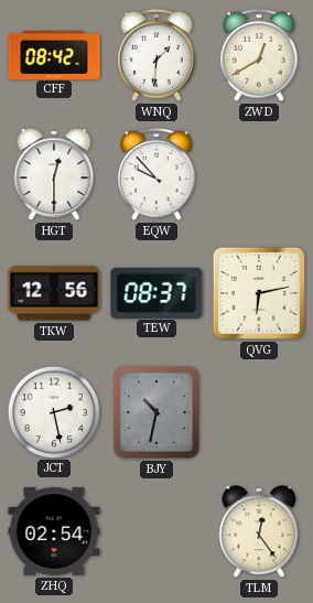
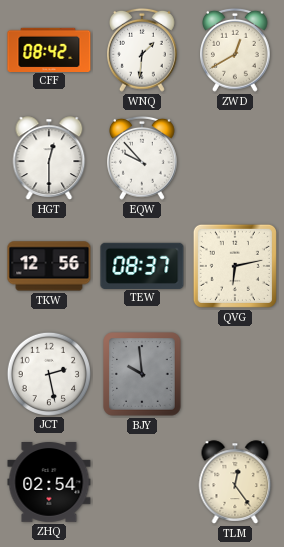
BJY: 10:32 -> 9:59
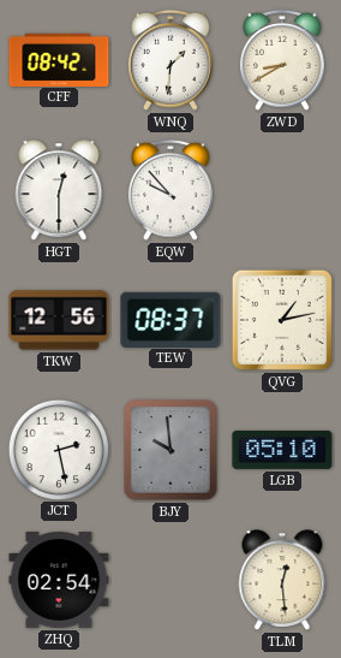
ZWD: 12:40 -> 8:40
QVG: 6:13 -> 1:13
LGB: none -> 05:10
TLM: 12:24 -> 12:29
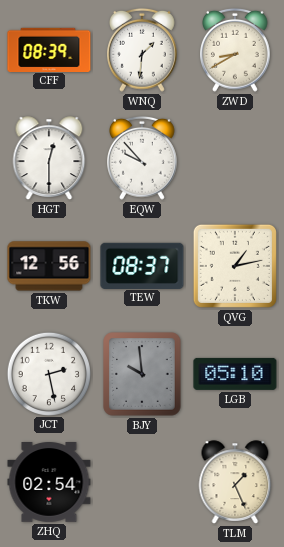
CFF: 08:42 -> 08:39
TLM: 12:29 -> 1:26
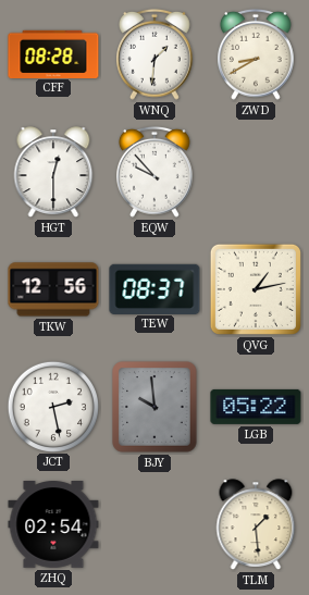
CFF: 08:39 -> 08:28
LGB: 05:10 -> 05:22
TLM: 1:26 -> 1:29
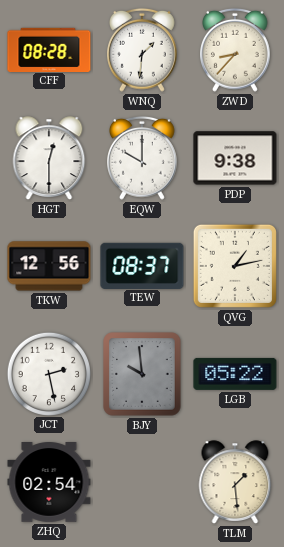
ZWD: 8:40 -> 8:37
EQW: 9:53 -> 10:00
PDP: none -> 9:38
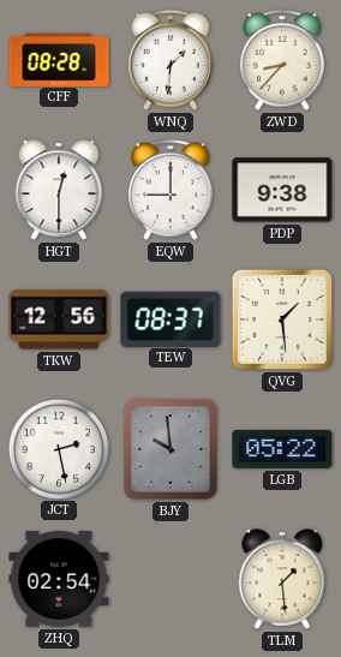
EQW: 10:00 -> 9:00
QVG: 1:13 -> 1:29
